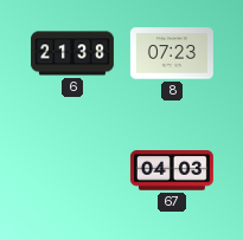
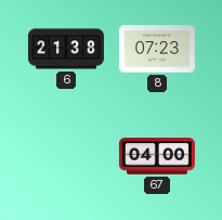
67: 04:03 -> 04:00
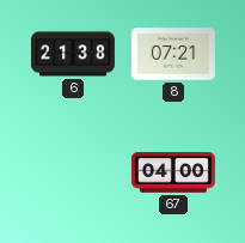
8: 07:23 -> 07:21
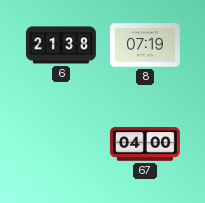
8: 07:21 -> 07:19
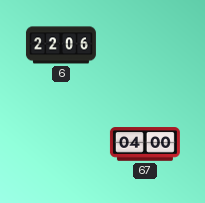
6: 21:38 -> 22:06
8: 07:19 -> none
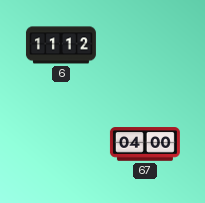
6: 22:06 -> 11:12
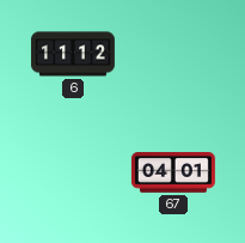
67: 04:00 -> 04:01
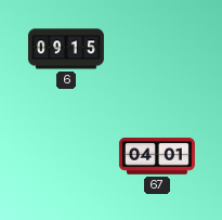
6: 11:12 -> 09:15
